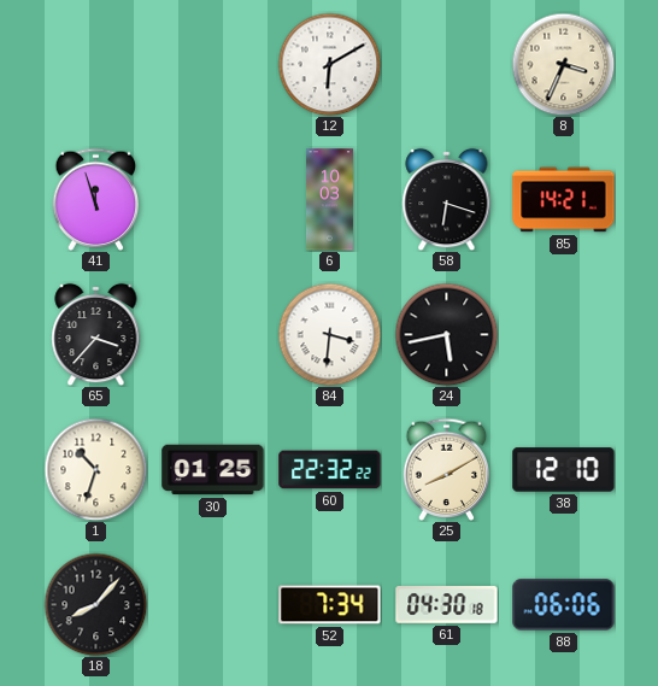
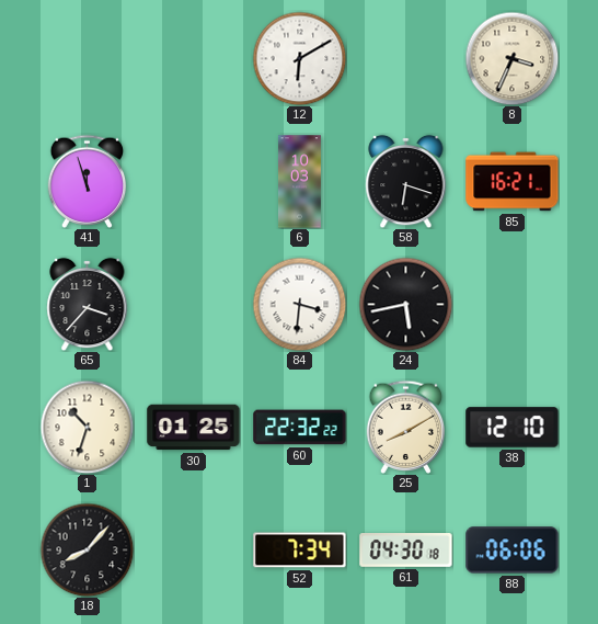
85: 14:21 -> 16:21
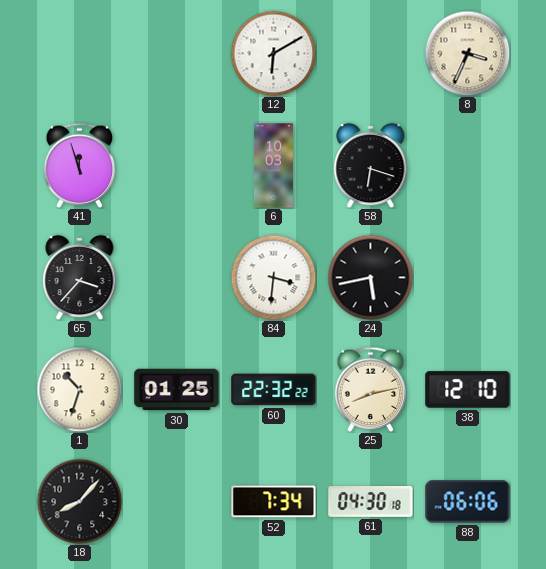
85: 16:21 -> none
25: 8:10 -> 8:13
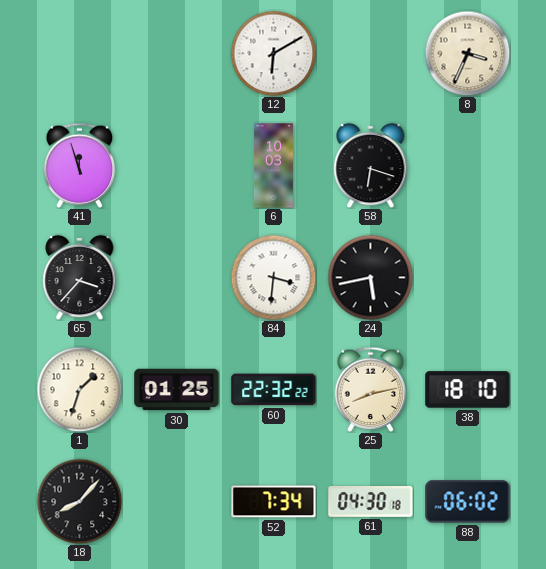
1: 10:33 -> 1:33
38: 12:10 -> 18:10
88: 06:06 -> 06:02
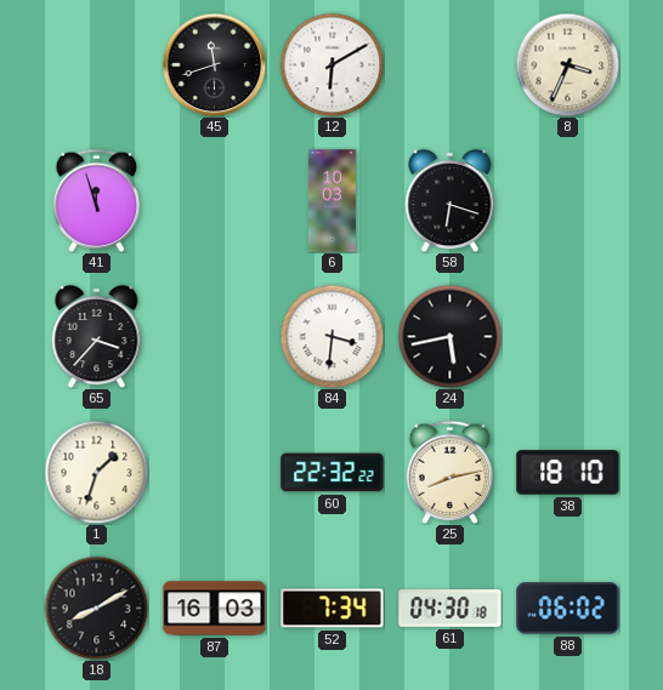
45: none -> 11:42
30: 01:25 -> none
18: 8:07 -> 8:10
87: none -> 16:03
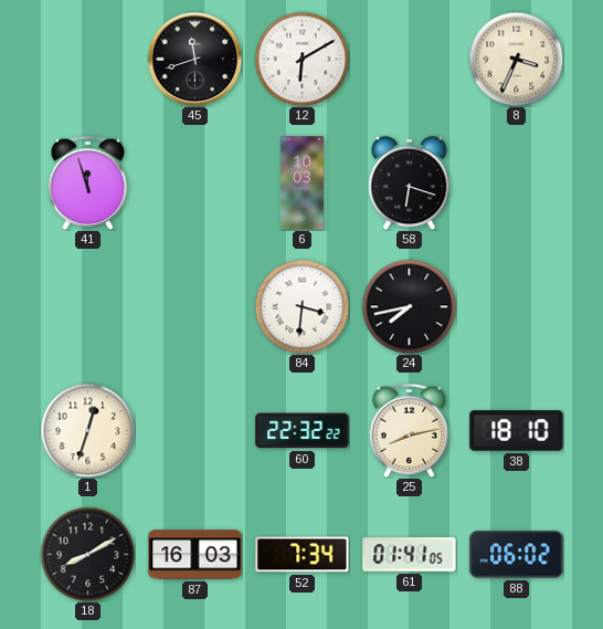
65: 3:37 -> none
24: 5:43 -> 7:43
1: 1:33 -> 12:33
61: 04:30 -> 01:41
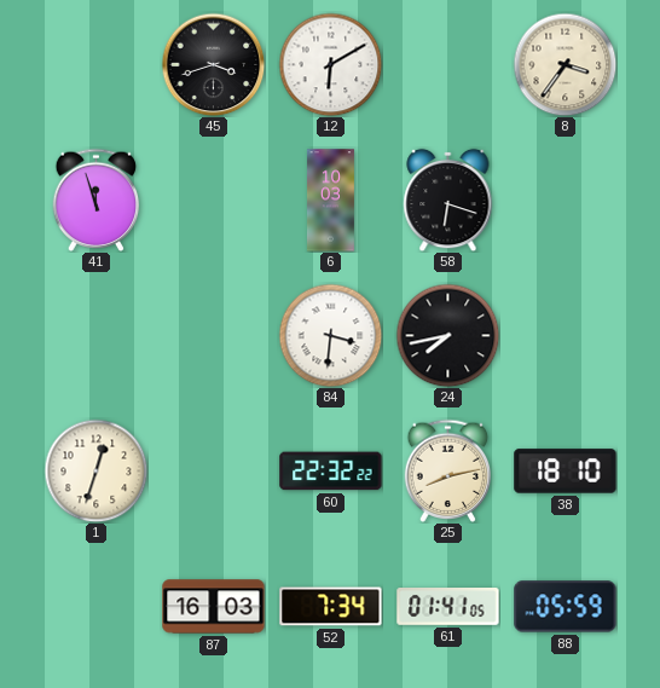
45: 11:42 -> 3:42
8: 3:34 -> 3:36
18: 8:10 -> none
88: 06:02 -> 05:59
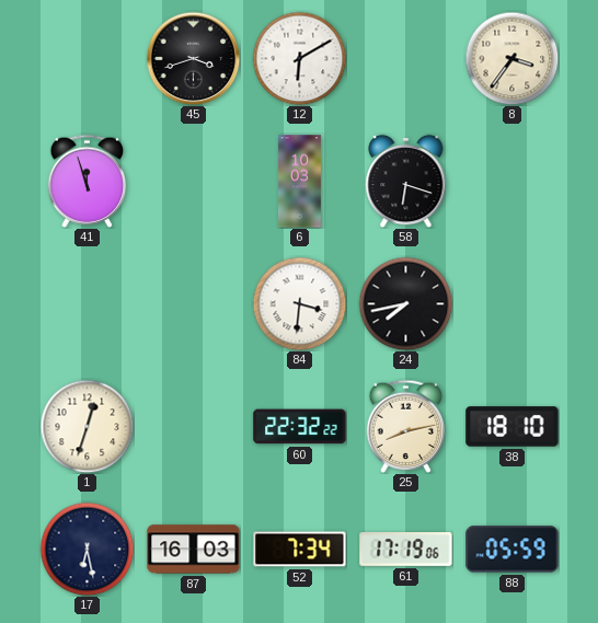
17: none -> 6:28
61: 01:41 -> 17:19
